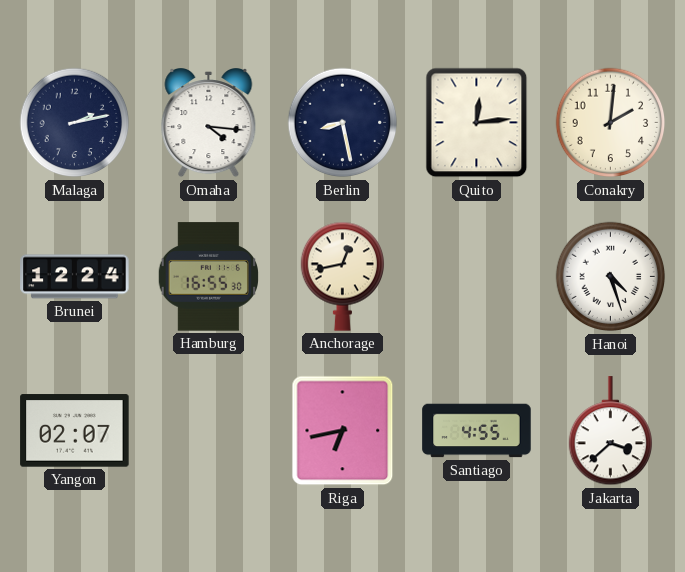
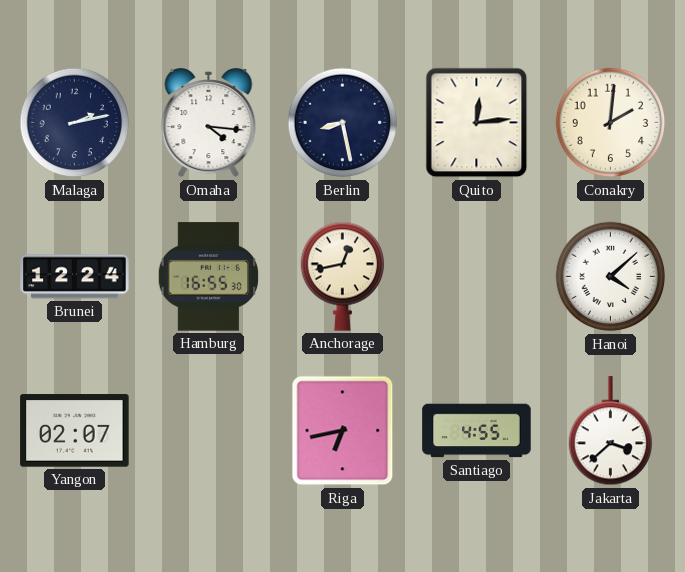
Hanoi: 4:27 -> 4:08
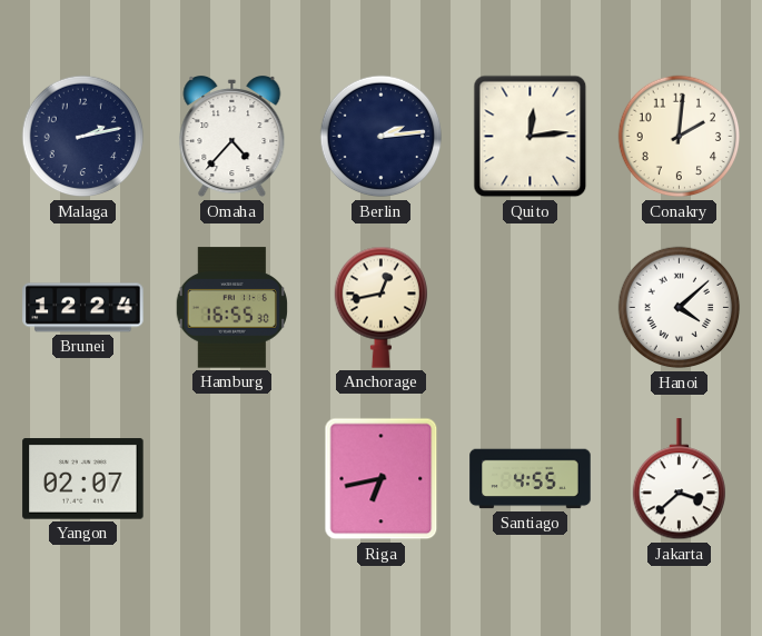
Omaha: 4:16 -> 4:37
Berlin: 8:28 -> 2:14
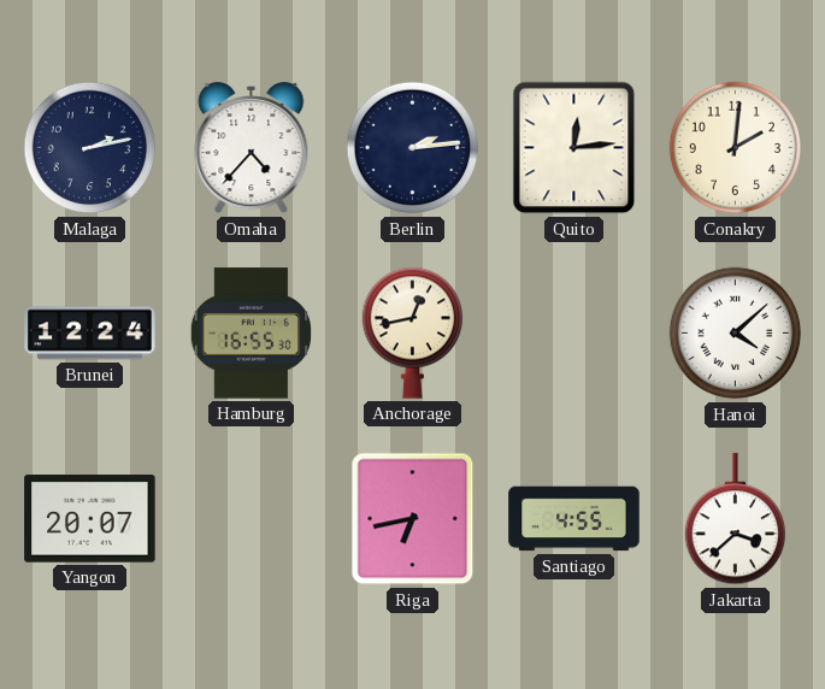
Yangon: 02:07 -> 20:07
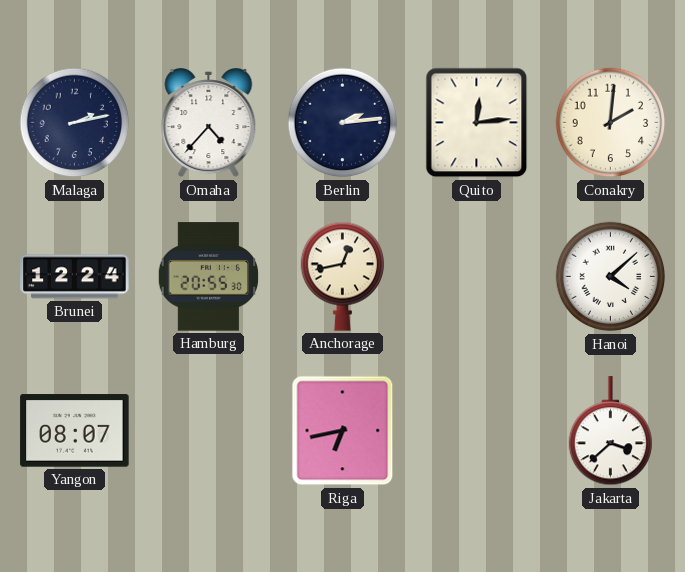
Hamburg: 16:55 -> 20:55
Yangon: 20:07 -> 08:07
Santiago: 4:55 -> none
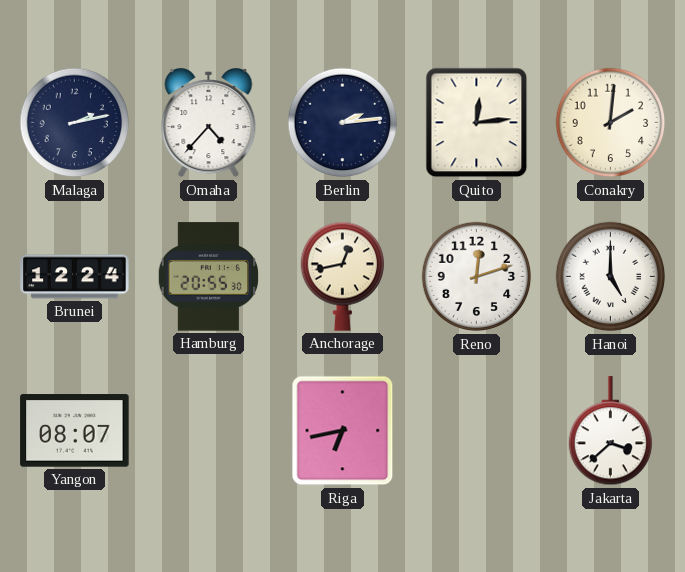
Reno: none -> 12:12
Hanoi: 4:08 -> 5:00
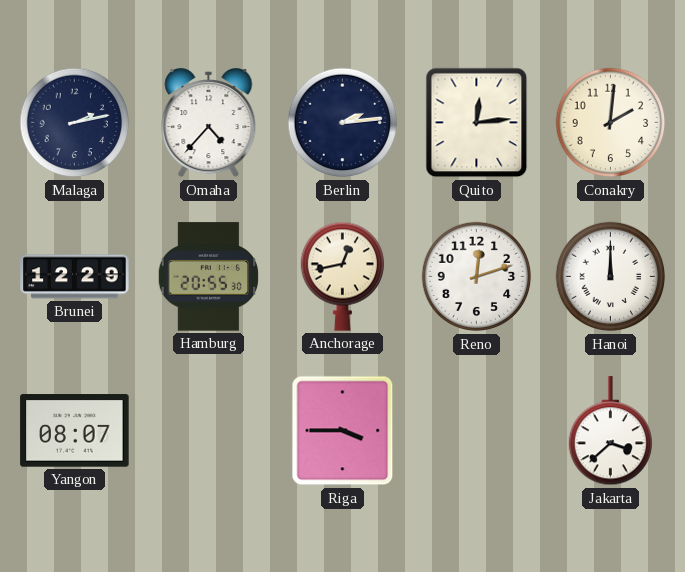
Brunei: 12:24 -> 12:29
Hanoi: 5:00 -> 12:00
Riga: 6:43 -> 3:45
